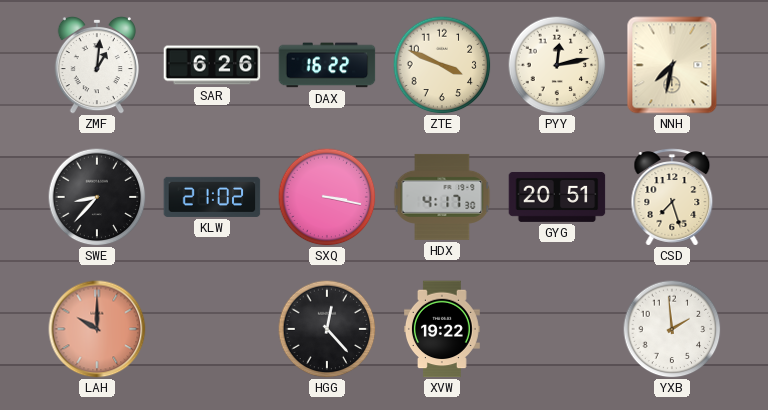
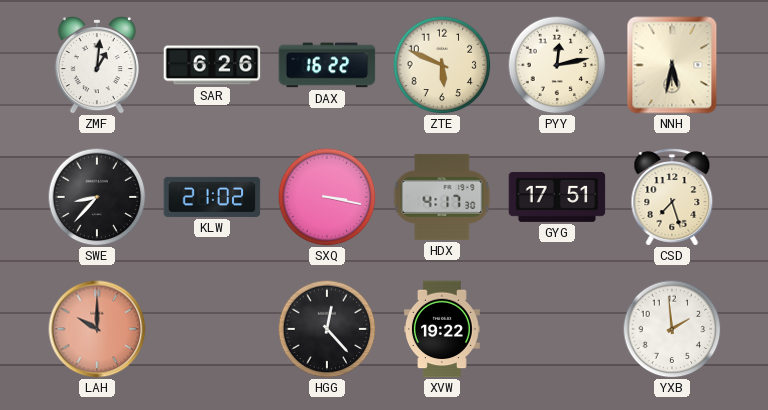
ZTE: 3:49 -> 5:49
NNH: 7:32 -> 5:32
GYG: 20:51 -> 17:51
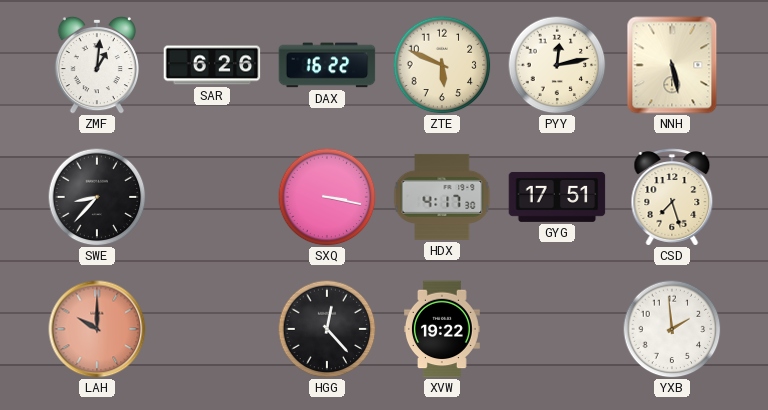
NNH: 5:32 -> 5:28
KLW: 21:02 -> none
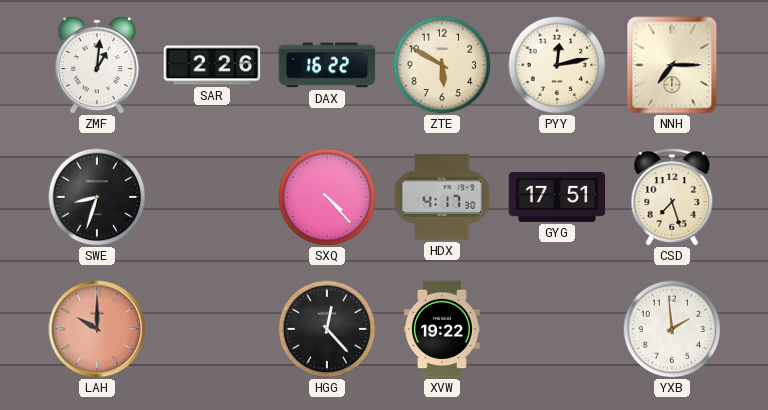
SAR: 6:26 -> 2:26
ZTE: 5:49 -> 5:50
NNH: 5:28 -> 7:15
SWE: 8:37 -> 8:33
SXQ: 3:17 -> 4:23
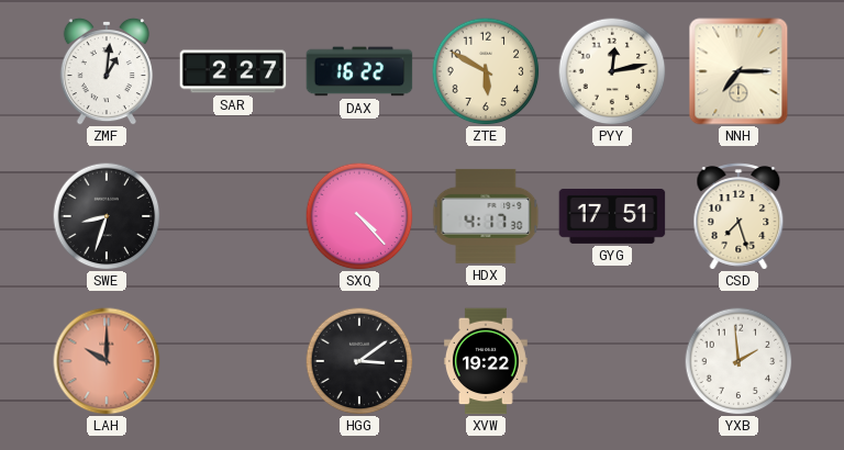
SAR: 2:26 -> 2:27
HGG: 12:23 -> 3:09
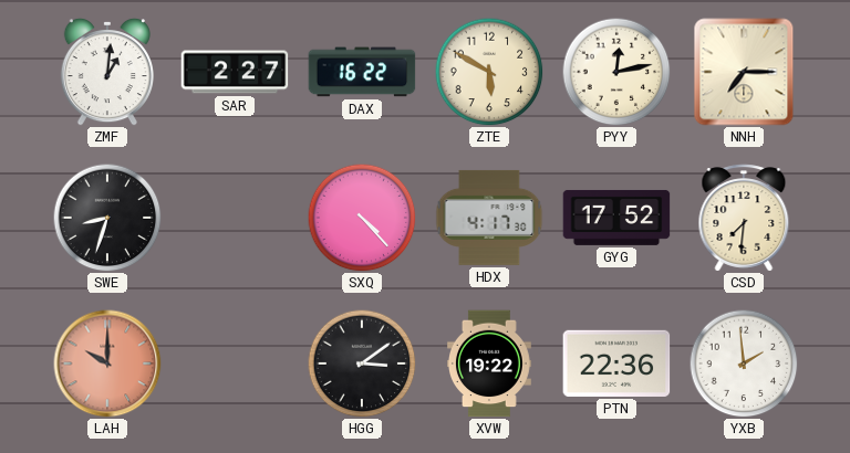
GYG: 17:51 -> 17:52
CSD: 7:27 -> 7:31
PTN: none -> 22:36
